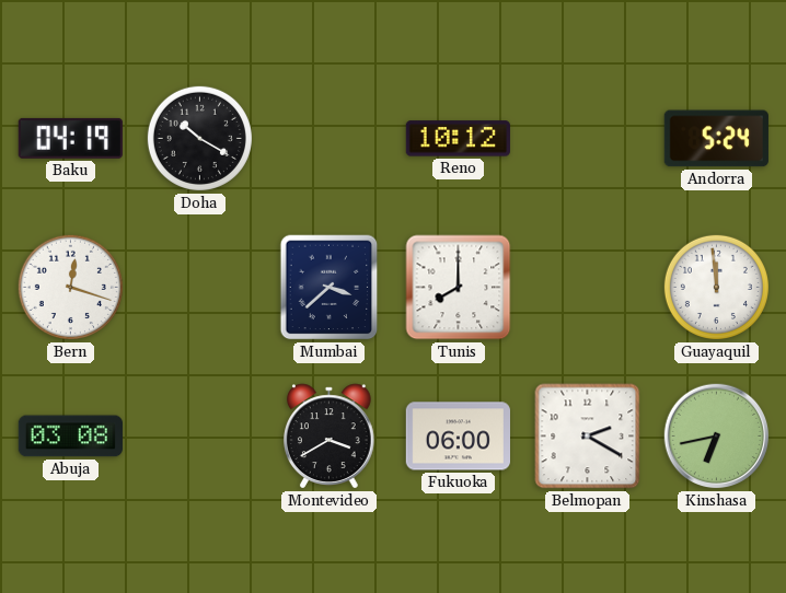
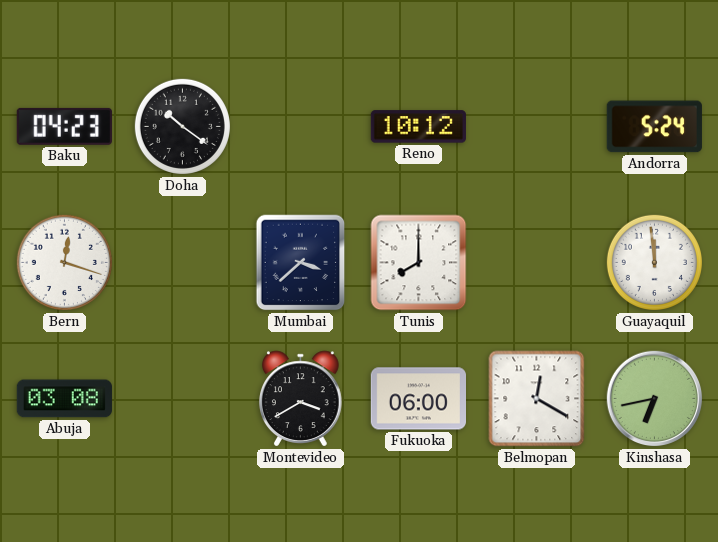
Baku: 04:19 -> 04:23
Doha: 10:20 -> 10:21
Belmopan: 2:20 -> 12:20
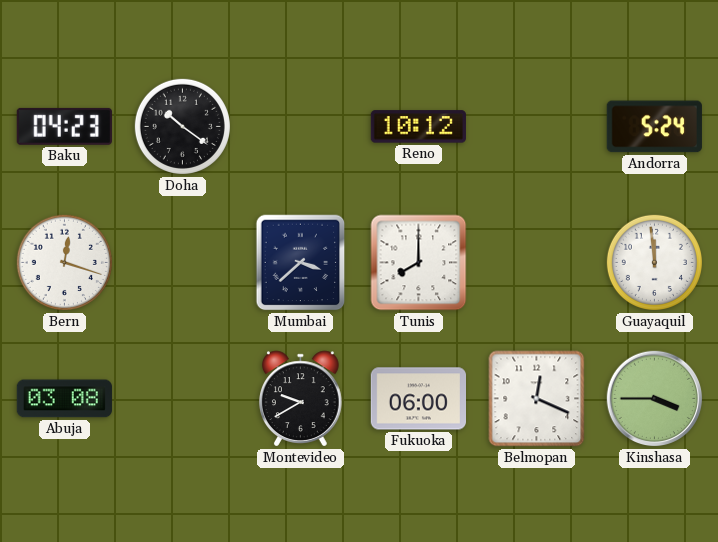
Montevideo: 3:40 -> 9:40
Belmopan: 12:20 -> 12:19
Kinshasa: 6:43 -> 3:45
